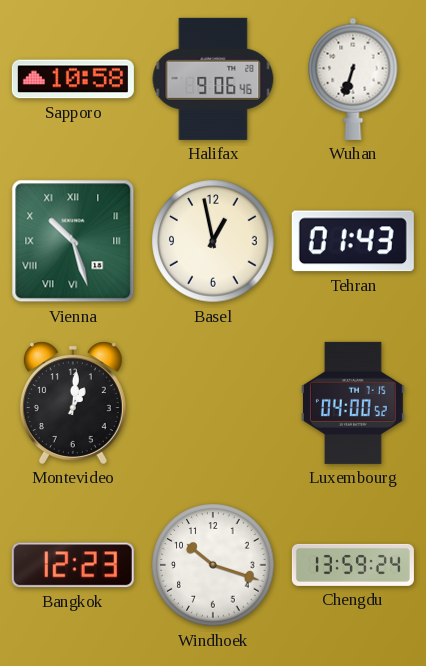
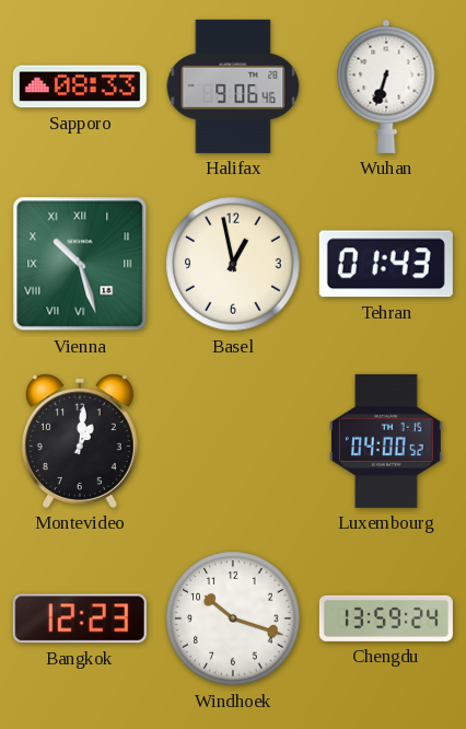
Sapporo: 10:58 -> 08:33
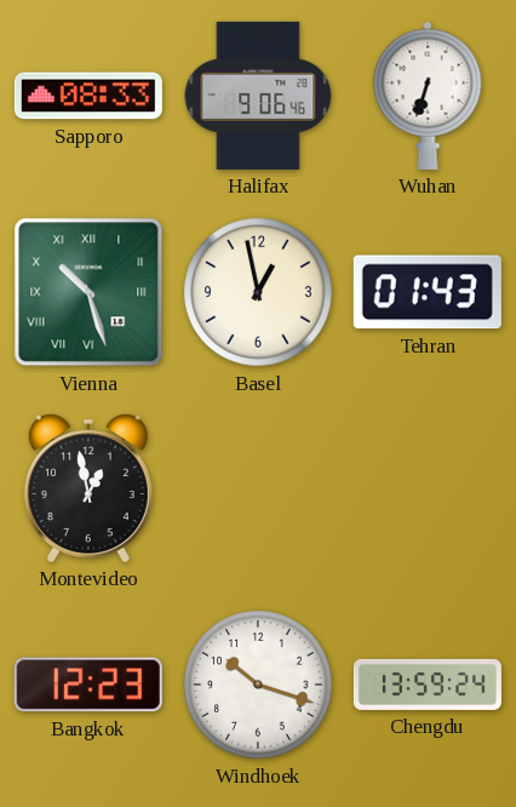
Montevideo: 1:01 -> 12:58
Luxembourg: 04:00 -> none
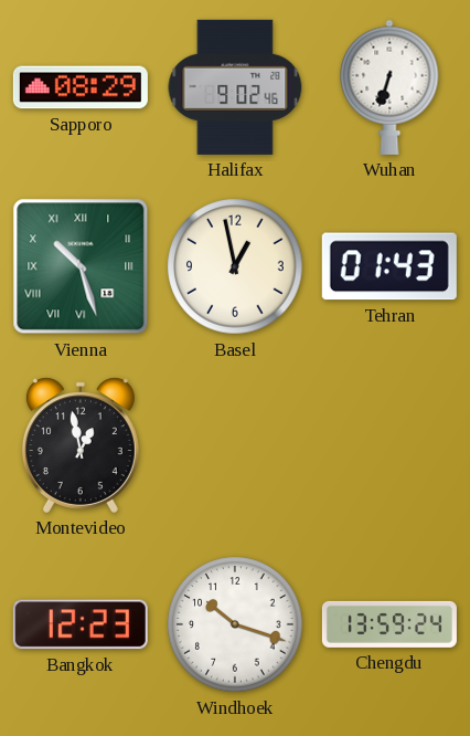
Sapporo: 08:33 -> 08:29
Halifax: 9:06 -> 9:02
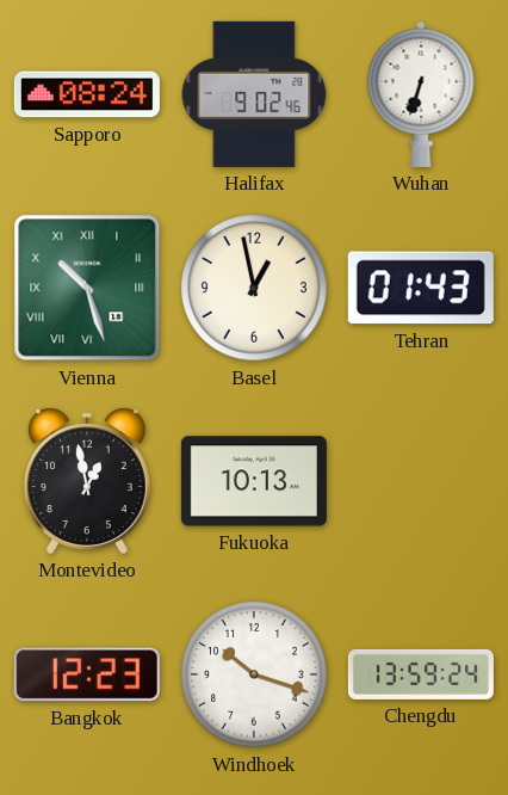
Sapporo: 08:29 -> 08:24
Fukuoka: none -> 10:13
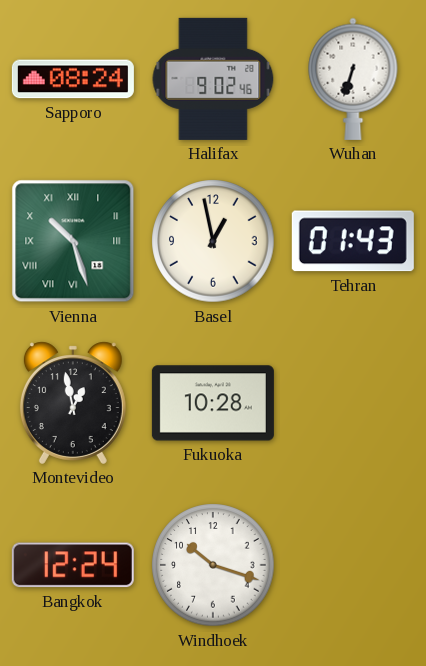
Fukuoka: 10:13 -> 10:28
Bangkok: 12:23 -> 12:24
Chengdu: 13:59 -> none
